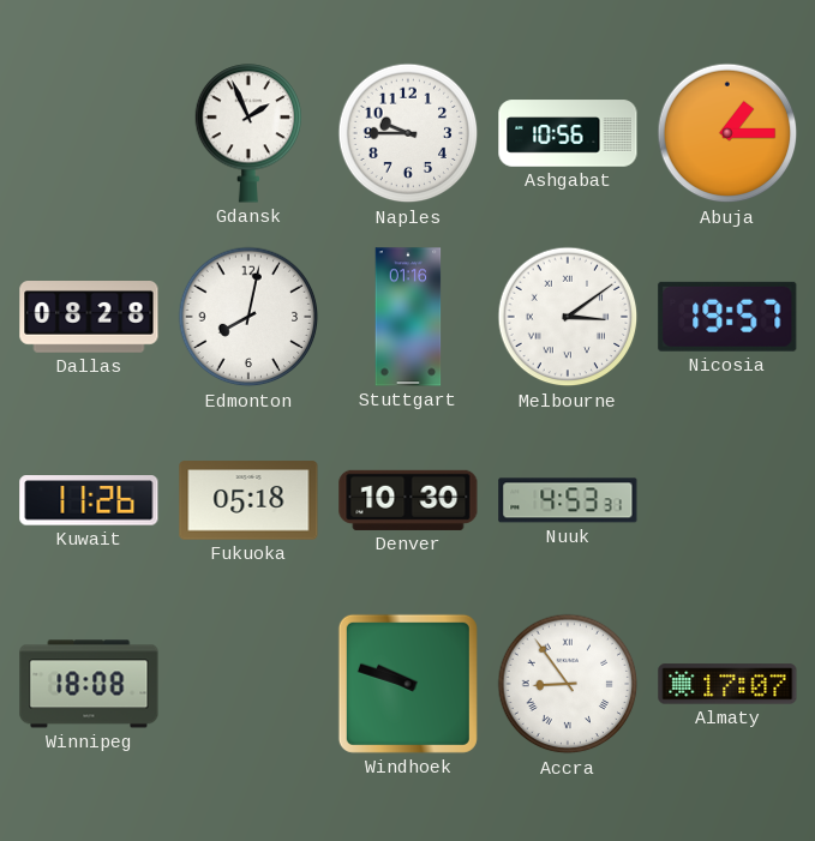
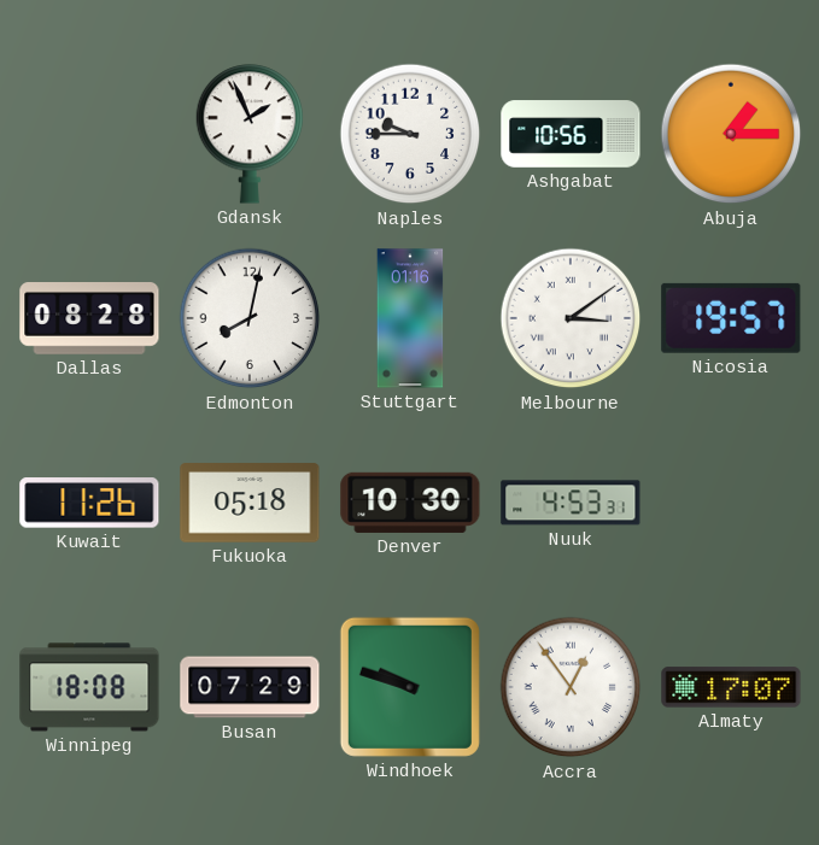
Busan: none -> 07:29
Accra: 8:54 -> 12:54
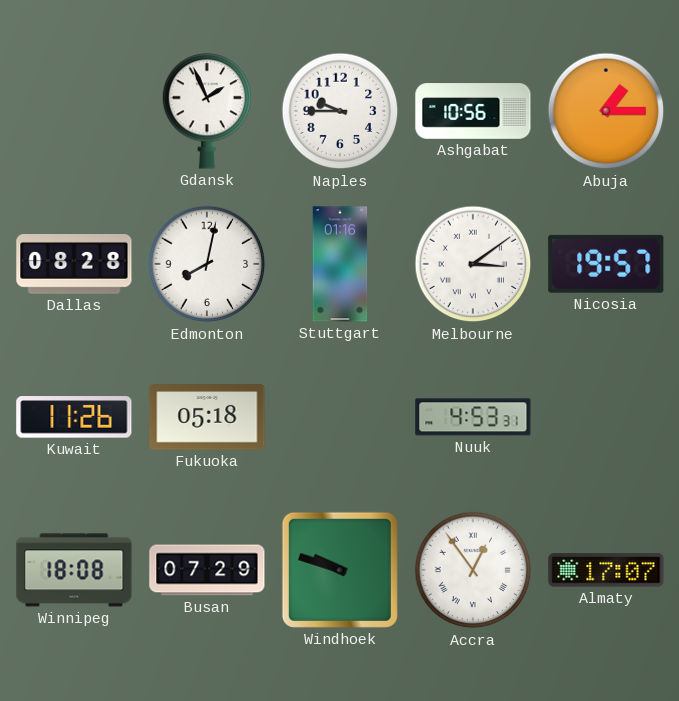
Denver: 10:30 -> none
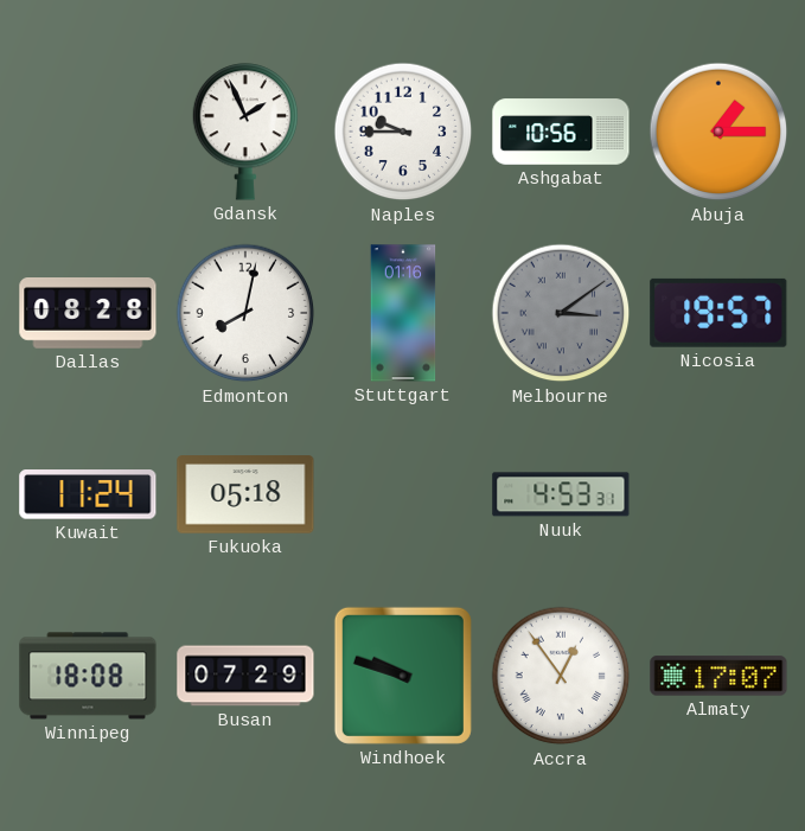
Melbourne dial: white -> grey
Kuwait: 11:26 -> 11:24
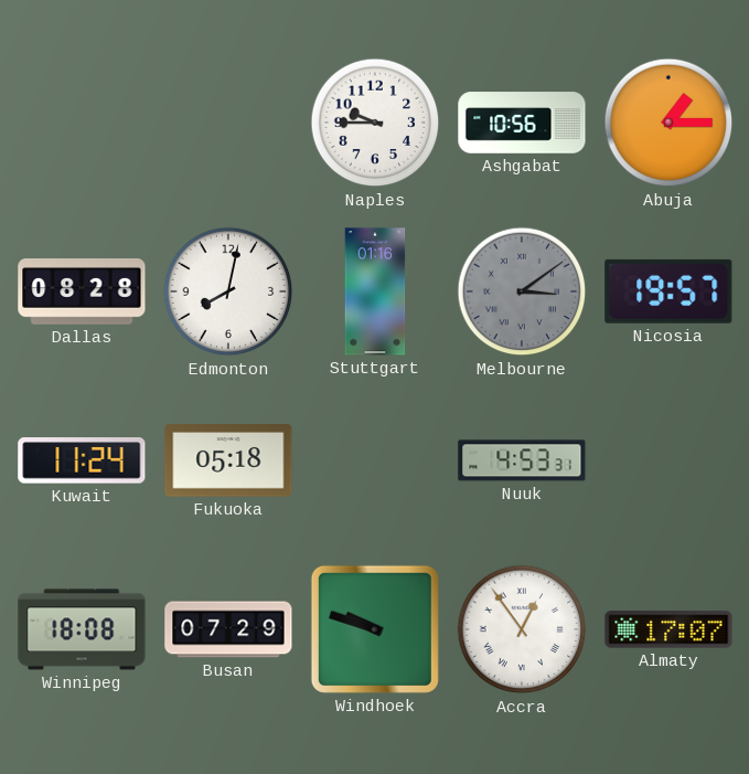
Gdansk: 1:56 -> none
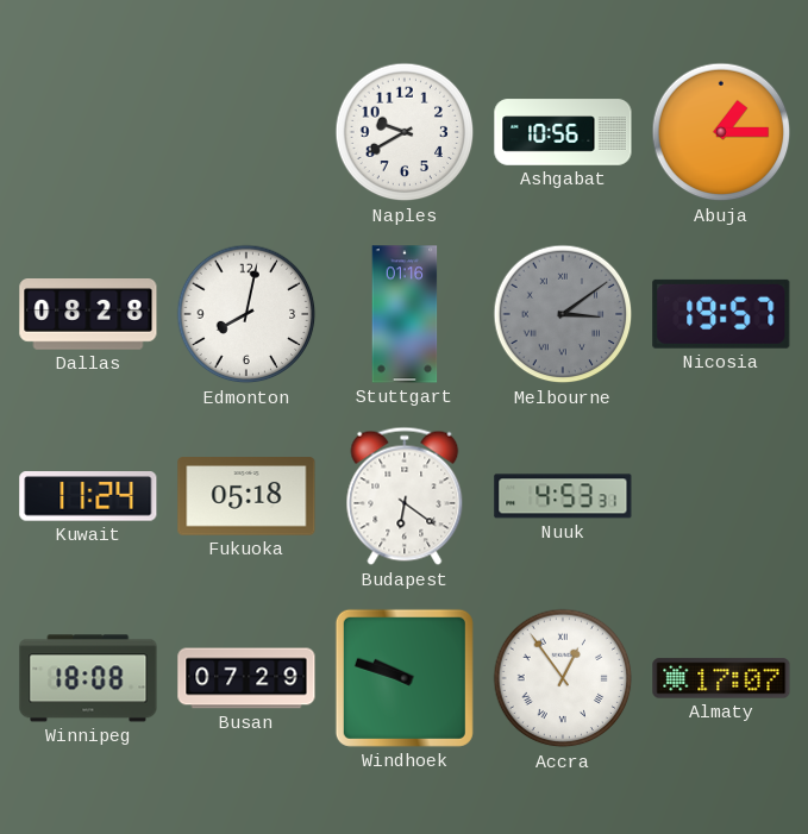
Naples: 9:45 -> 9:40
Budapest: none -> 6:21
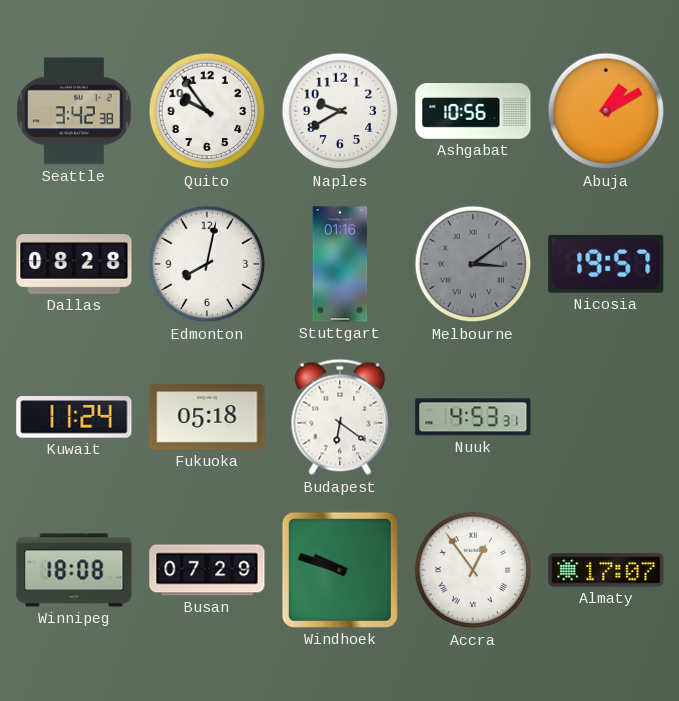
Seattle: none -> 3:42
Quito: none -> 9:54
Abuja: 1:15 -> 1:10
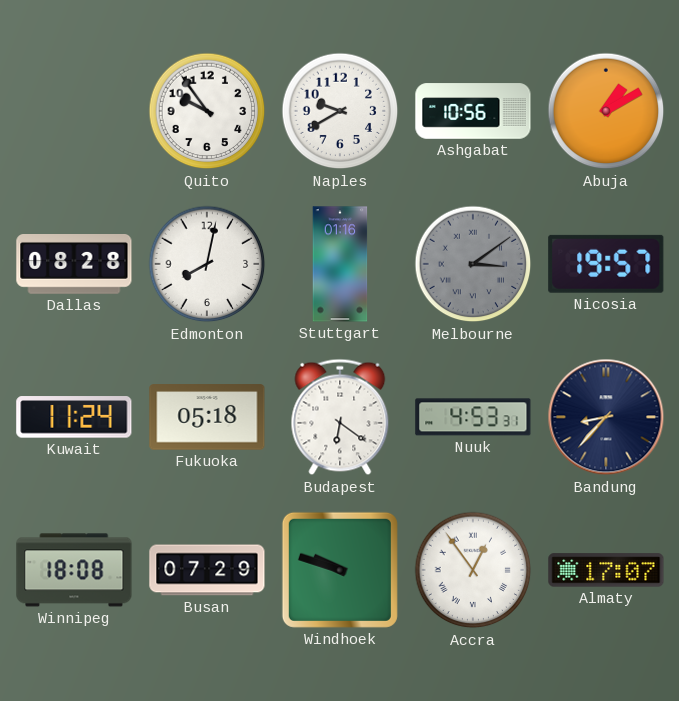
Seattle: 3:42 -> none
Bandung: none -> 8:37
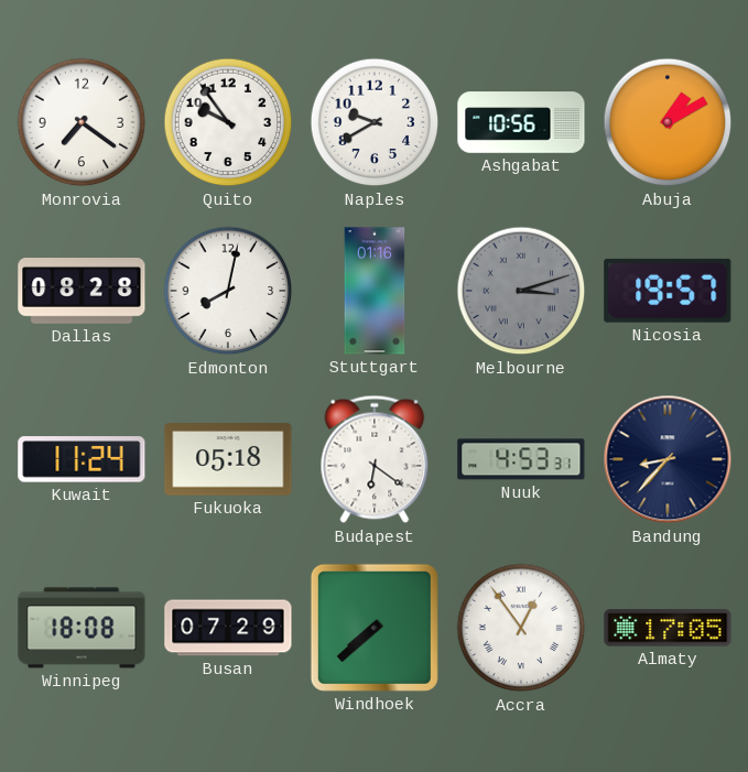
Monrovia: none -> 7:21
Melbourne: 3:09 -> 3:12
Windhoek: 9:48 -> 7:38
Almaty: 17:07 -> 17:05
